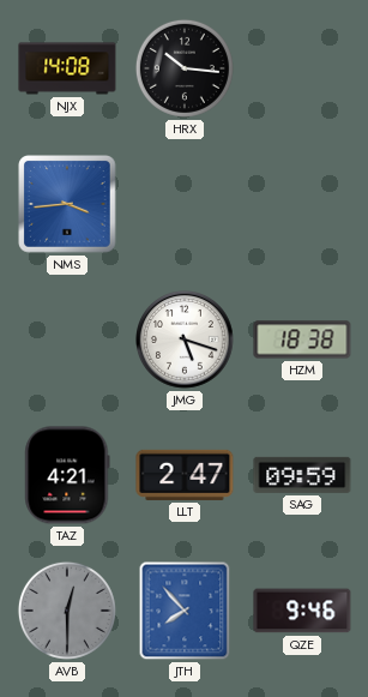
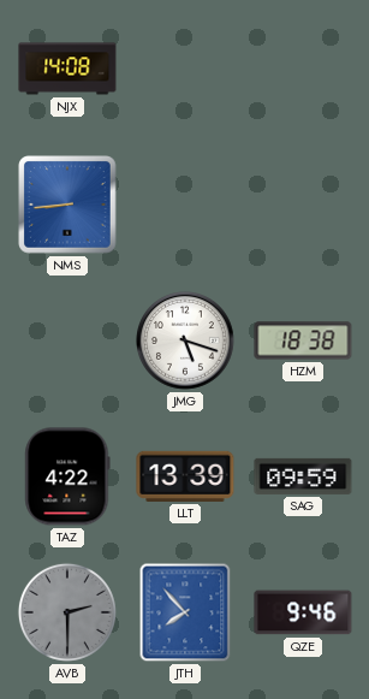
HRX: 10:16 -> none
NMS: 3:44 -> 8:44
TAZ: 4:21 -> 4:22
LLT: 2:47 -> 13:39
AVB: 12:30 -> 2:30
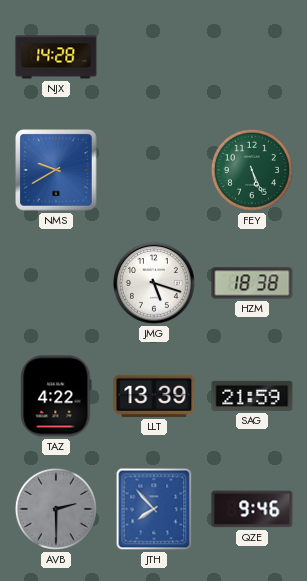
NJX: 14:08 -> 14:28
NMS: 8:44 -> 9:40
FEY: none -> 5:26
SAG: 09:59 -> 21:59
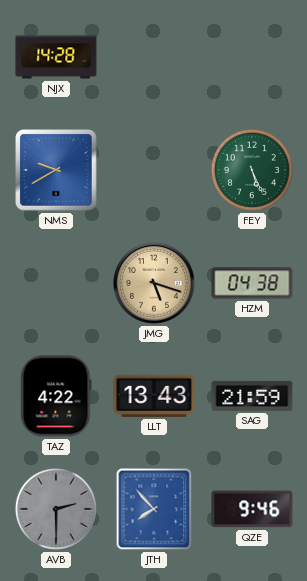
JMG dial: white -> champagne
HZM: 18:38 -> 04:38
LLT: 13:39 -> 13:43
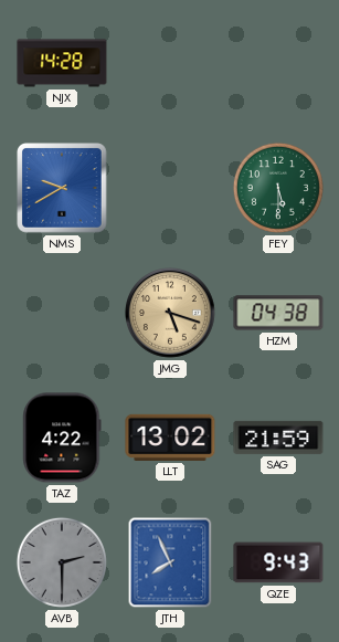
FEY: 5:26 -> 5:30
LLT: 13:43 -> 13:02
JTH: 7:53 -> 7:56
QZE: 9:46 -> 9:43
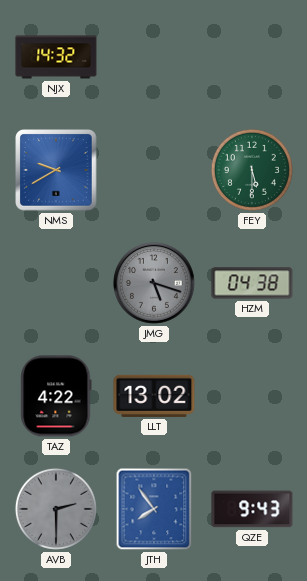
NJX: 14:28 -> 14:32
JMG dial: champagne -> grey
SAG: 21:59 -> none
JTH: 7:56 -> 7:54
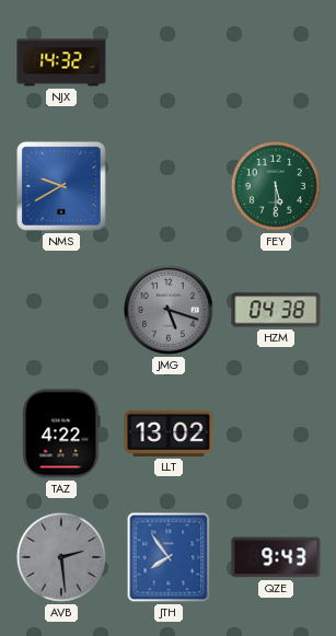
AVB: 2:30 -> 2:29
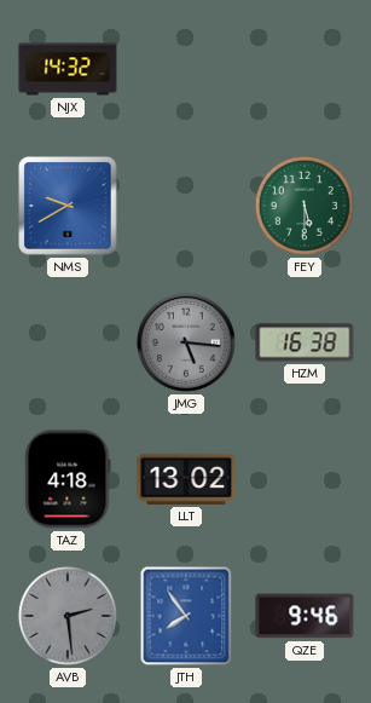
JMG: 5:18 -> 5:16
HZM: 04:38 -> 16:38
TAZ: 4:22 -> 4:18
QZE: 9:43 -> 9:46
